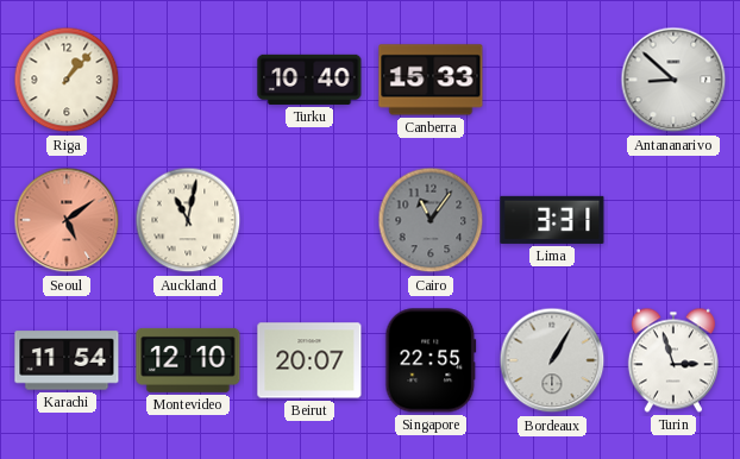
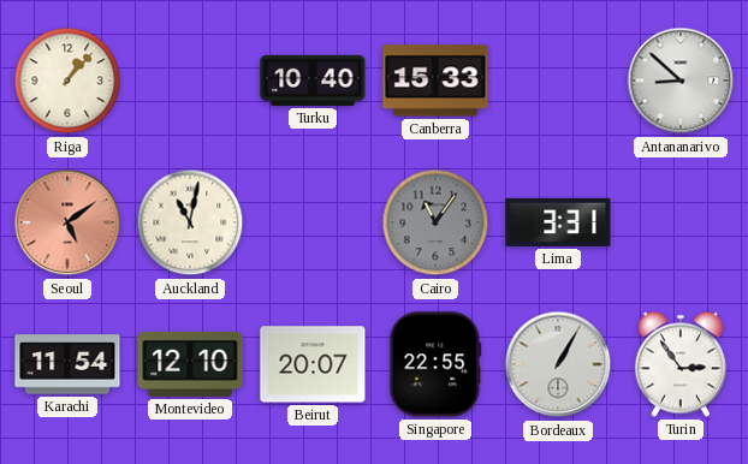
Turin: 2:57 -> 2:54
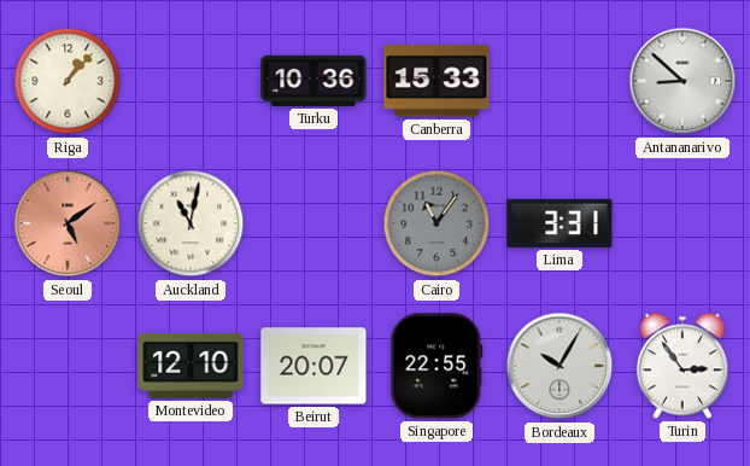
Turku: 10:40 -> 10:36
Karachi: 11:54 -> none
Bordeaux: 1:05 -> 10:05
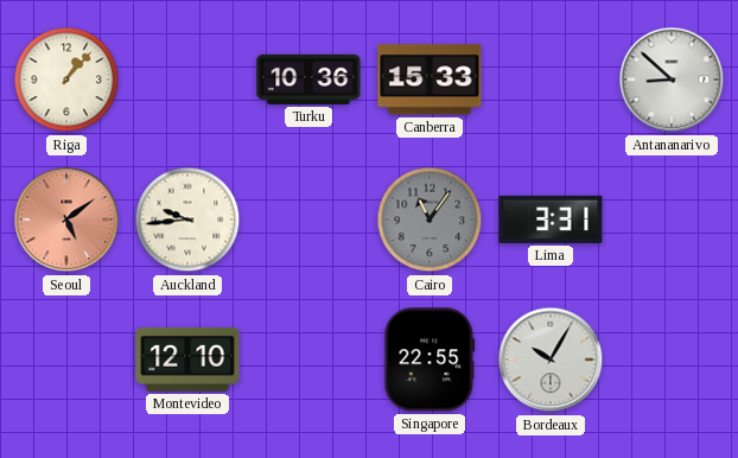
Auckland: 11:02 -> 9:44
Beirut: 20:07 -> none
Turin: 2:54 -> none
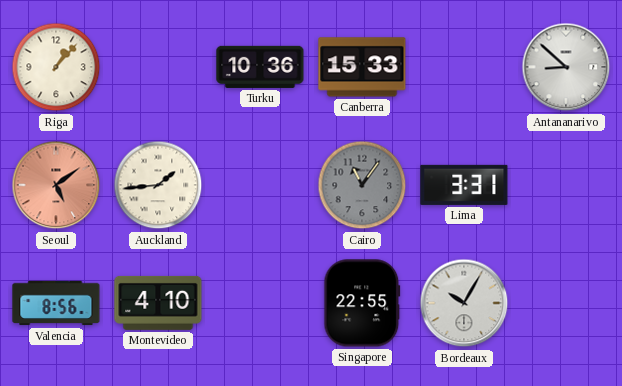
Auckland: 9:44 -> 1:44
Valencia: none -> 8:56
Montevideo: 12:10 -> 4:10
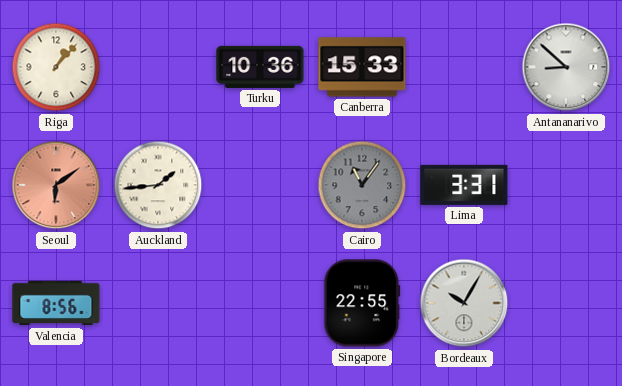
Seoul: 5:09 -> 6:09
Montevideo: 4:10 -> none
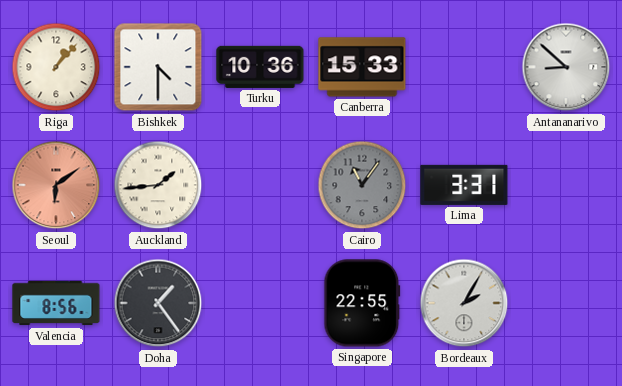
Bishkek: none -> 4:30
Doha: none -> 1:24
Bordeaux: 10:05 -> 2:05
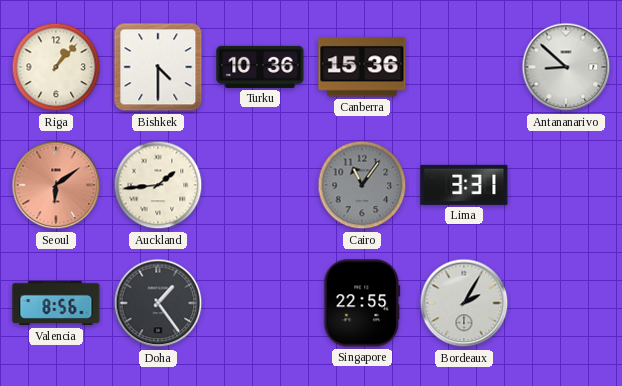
Canberra: 15:33 -> 15:36
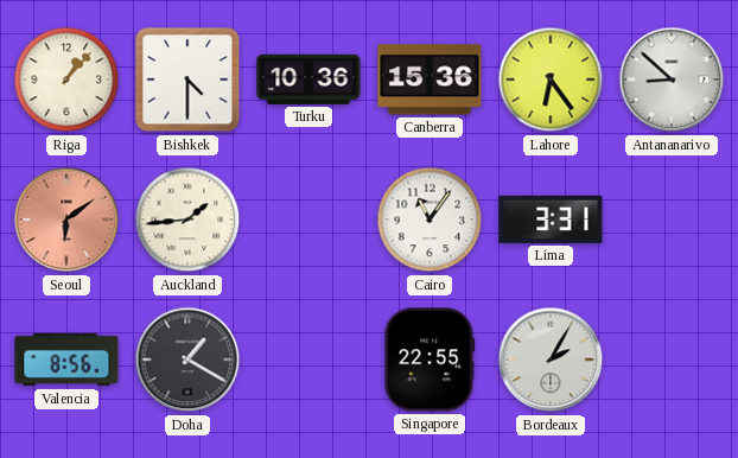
Lahore: none -> 6:24
Cairo dial: grey -> white
Doha: 1:24 -> 1:20
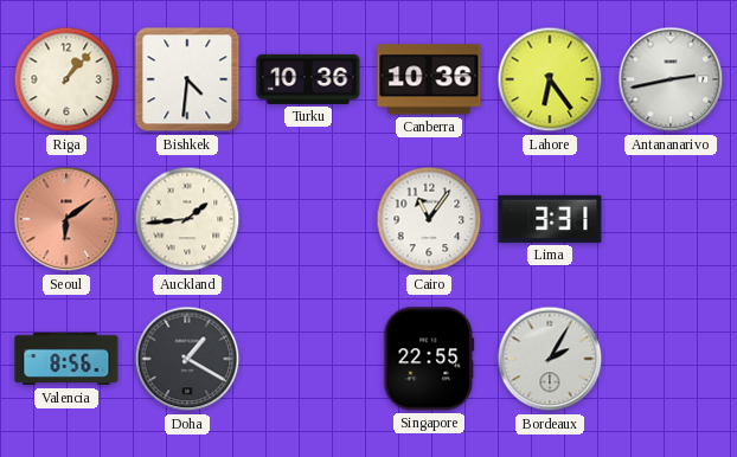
Bishkek: 4:30 -> 4:31
Canberra: 15:36 -> 10:36
Antananarivo: 8:52 -> 2:43
